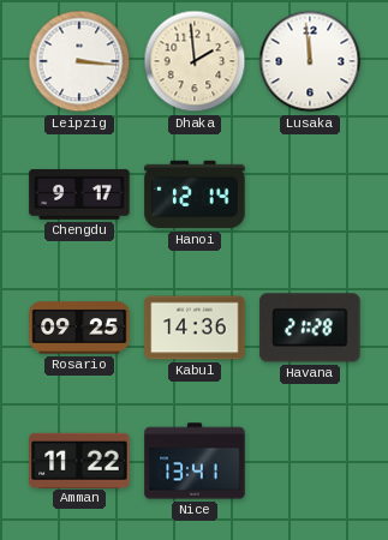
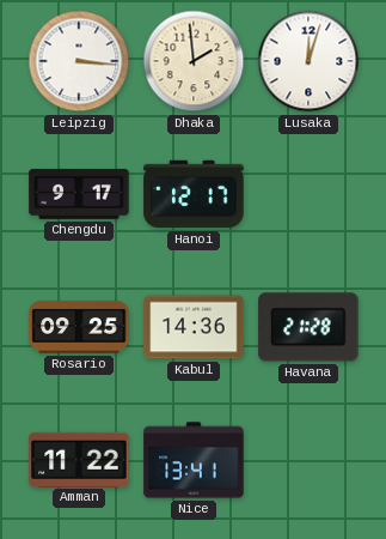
Lusaka: 11:59 -> 12:03
Hanoi: 12:14 -> 12:17
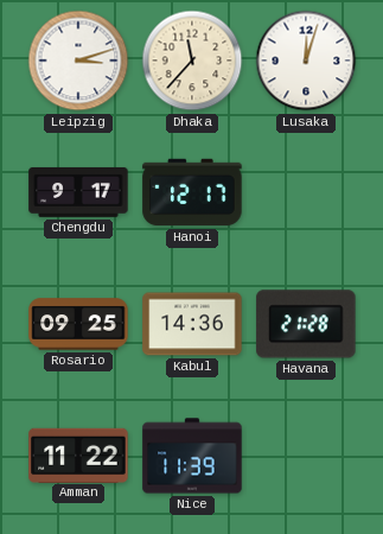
Leipzig: 3:16 -> 3:12
Dhaka: 1:59 -> 11:37
Nice: 13:41 -> 11:39
